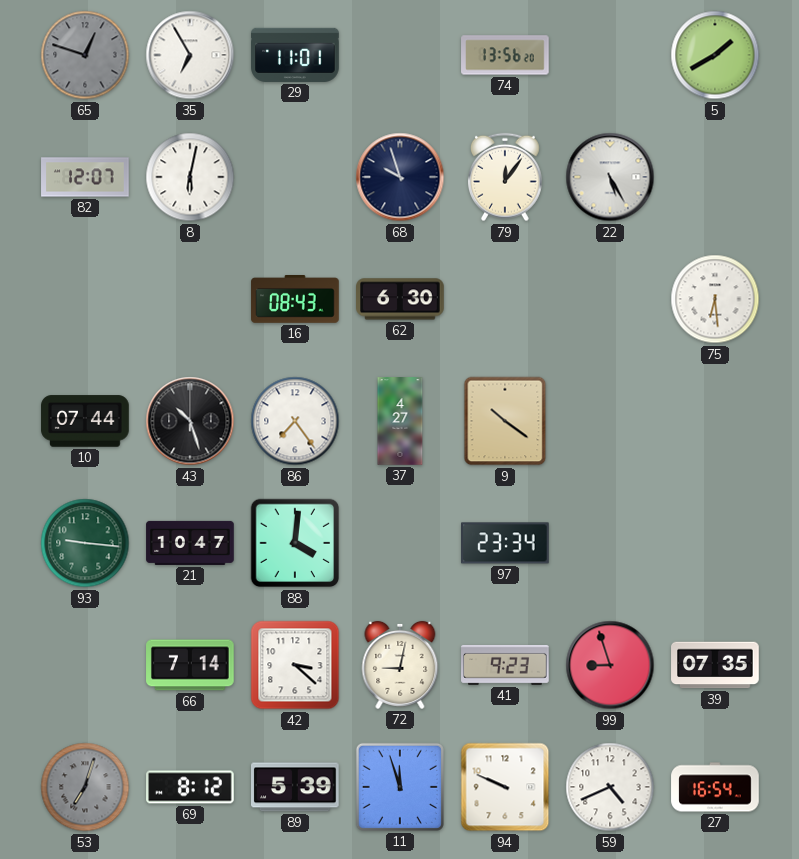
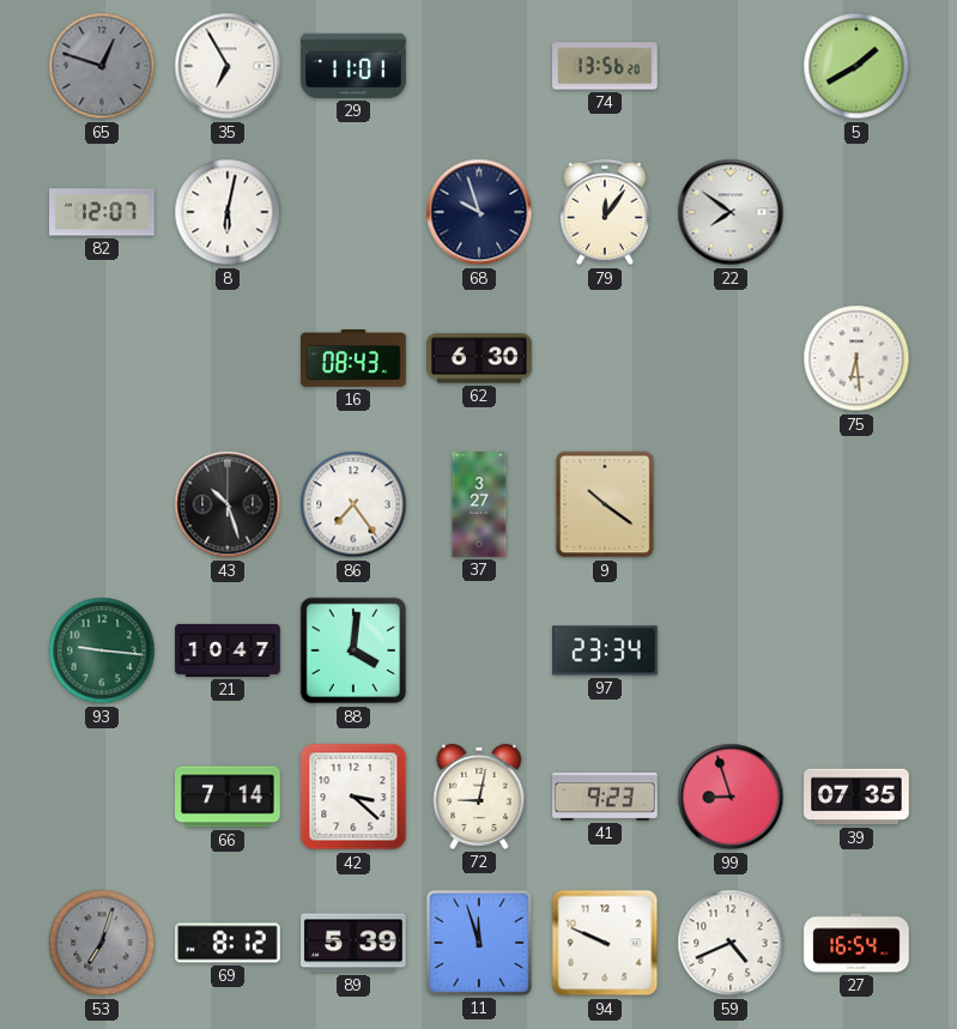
22: 5:25 -> 7:51
10: 07:44 -> none
37: 4:27 -> 3:27
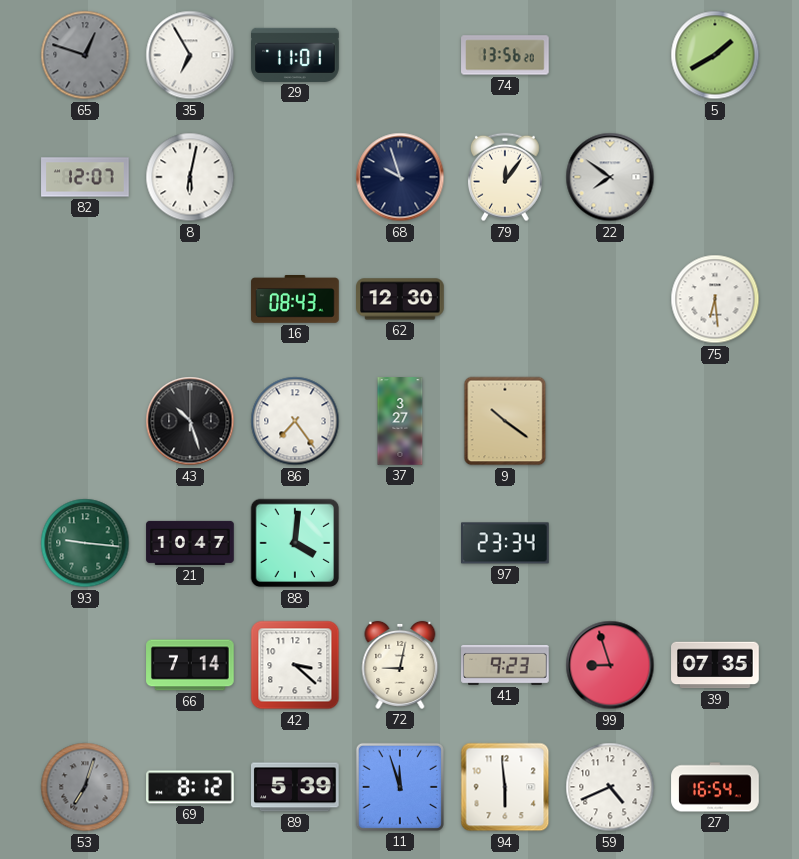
62: 6:30 -> 12:30
94: 9:49 -> 5:59
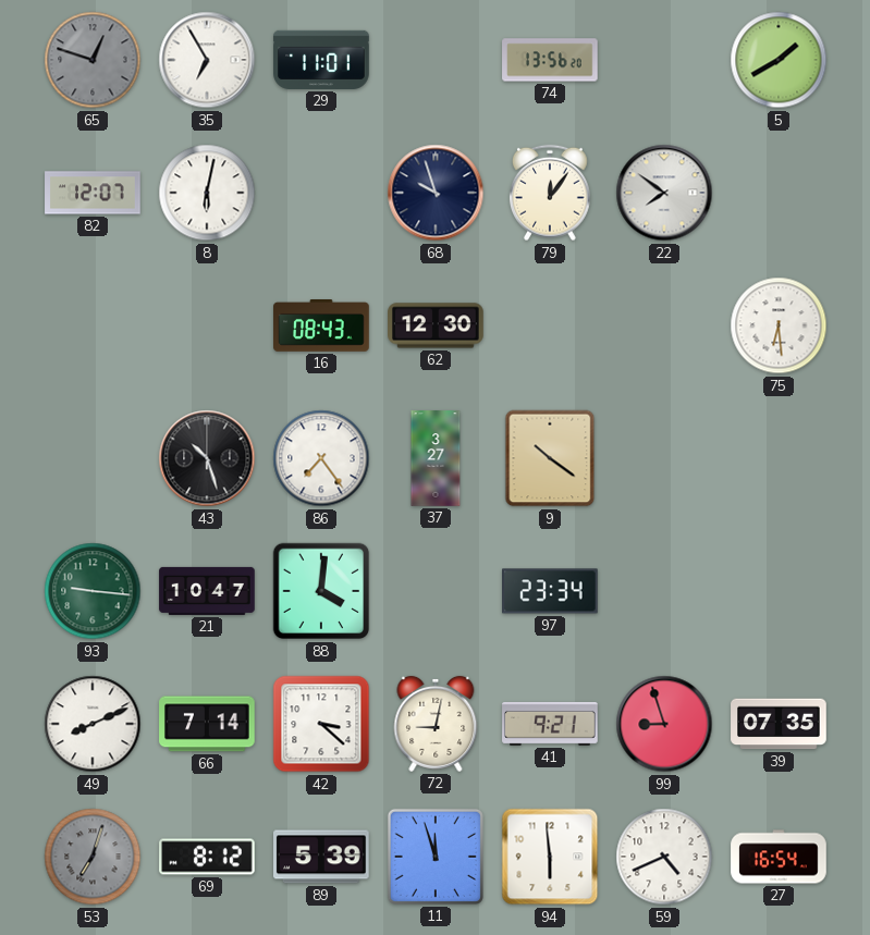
49: none -> 8:11
41: 9:23 -> 9:21
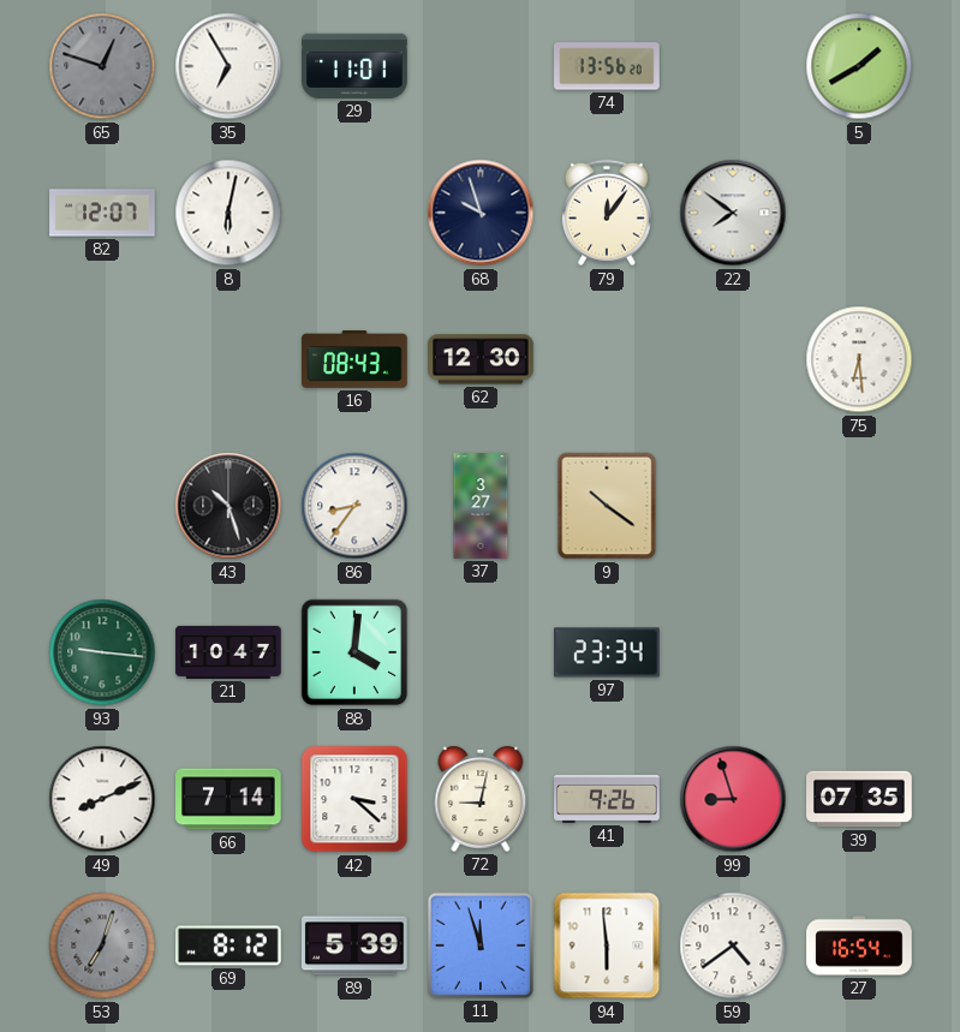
86: 7:24 -> 8:36
41: 9:21 -> 9:26
59: 4:41 -> 4:39
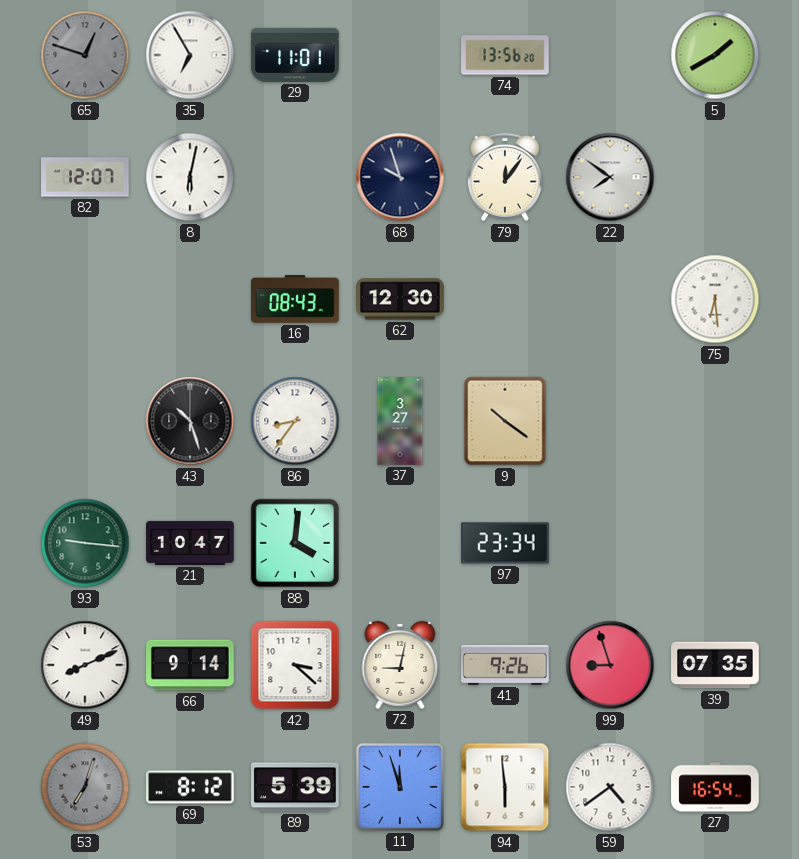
66: 7:14 -> 9:14
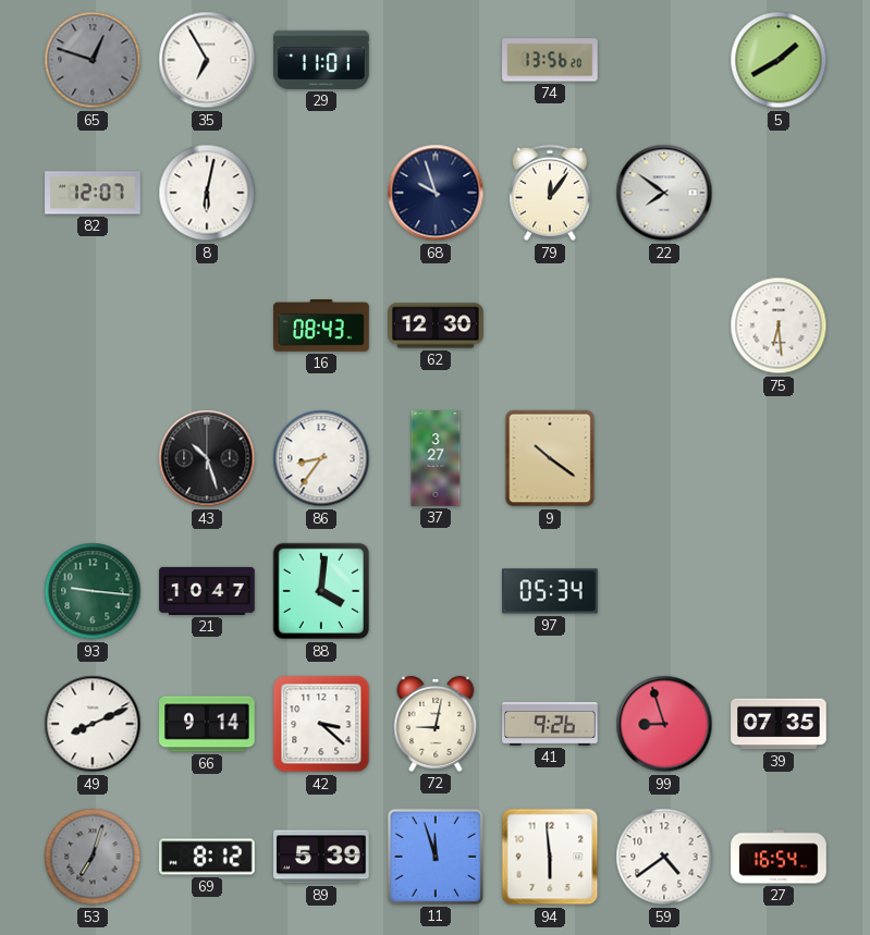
97: 23:34 -> 05:34
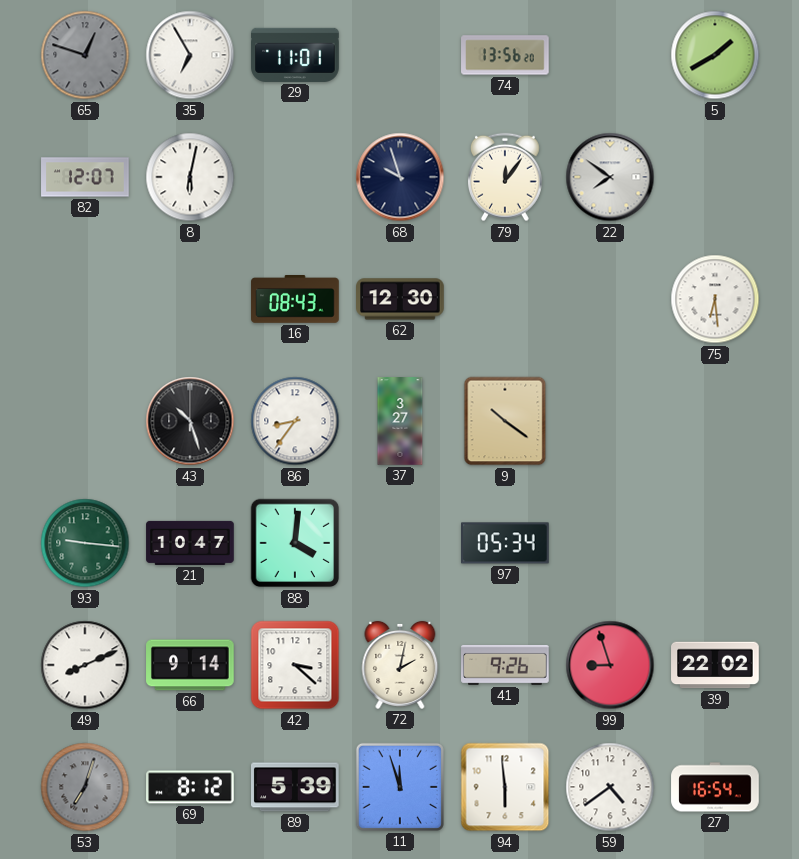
72: 9:02 -> 2:02
39: 07:35 -> 22:02
